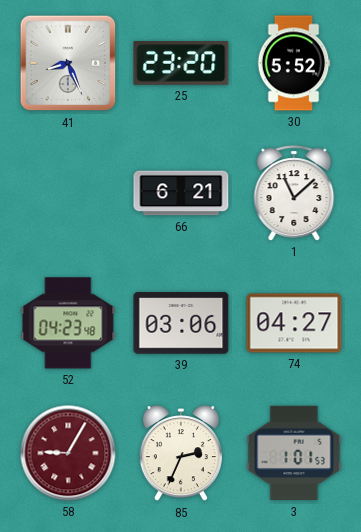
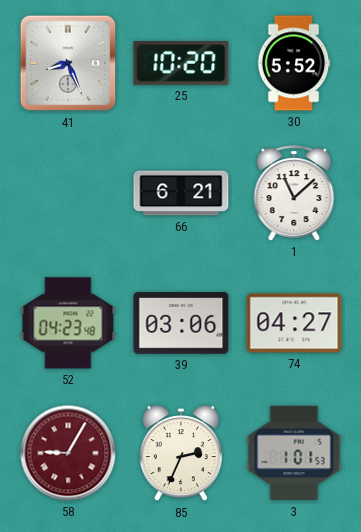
25: 23:20 -> 10:20
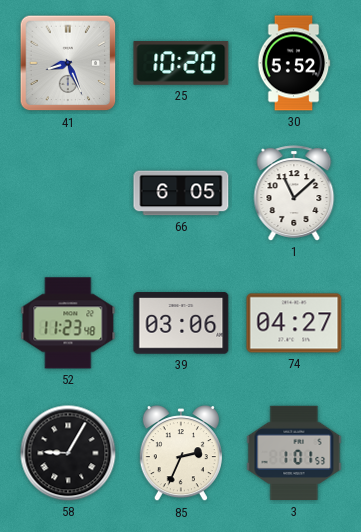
66: 6:21 -> 6:05
52: 04:23 -> 11:23
58 dial: burgundy -> black
